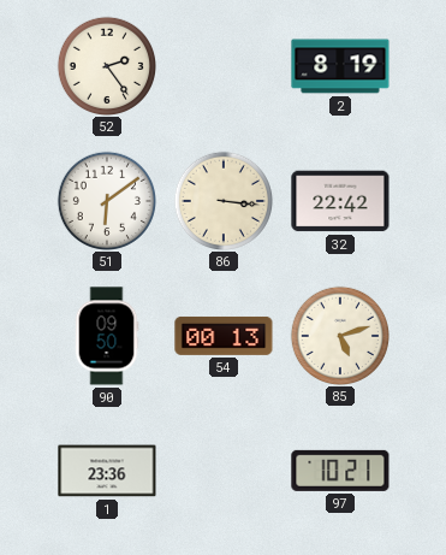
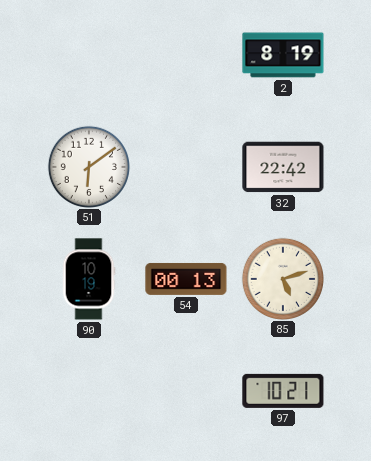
52: 2:24 -> none
86: 3:16 -> none
90: 09:50 -> 10:19
1: 23:36 -> none
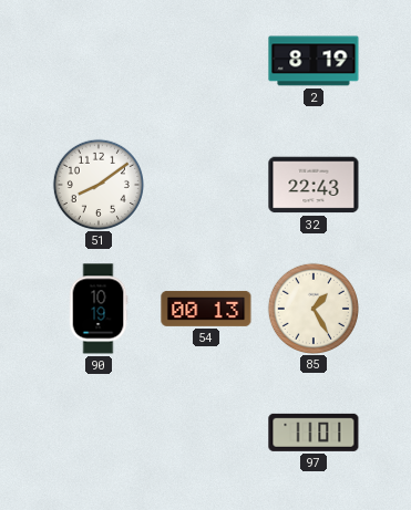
51: 6:09 -> 8:09
32: 22:42 -> 22:43
85: 5:12 -> 1:25
97: 10:21 -> 11:01
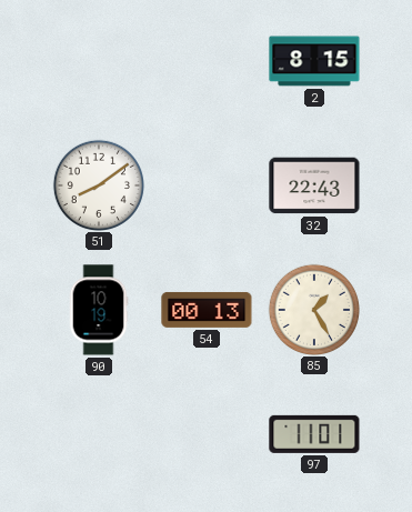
2: 8:19 -> 8:15
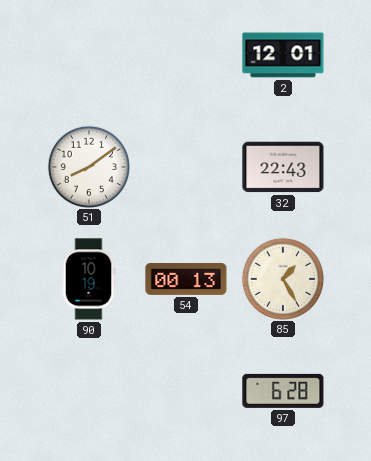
2: 8:15 -> 12:01
97: 11:01 -> 6:28
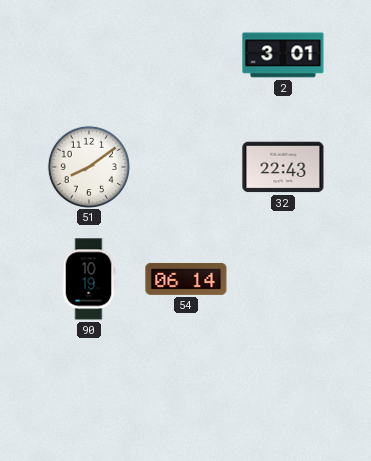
2: 12:01 -> 3:01
54: 00:13 -> 06:14
85: 1:25 -> none
97: 6:28 -> none
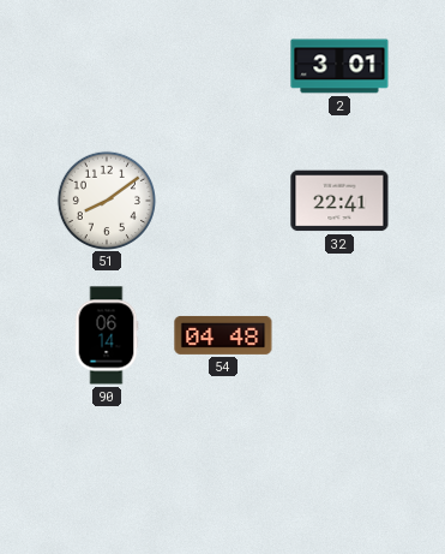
32: 22:43 -> 22:41
90: 10:19 -> 06:14
54: 06:14 -> 04:48
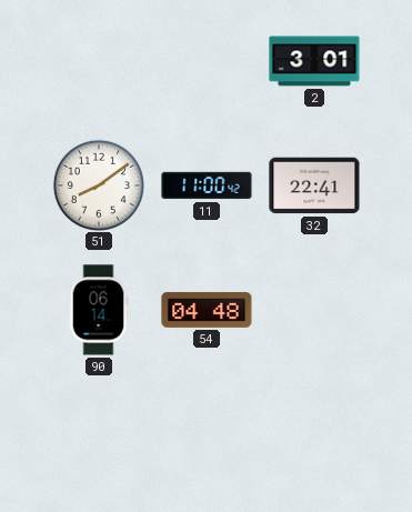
11: none -> 11:00
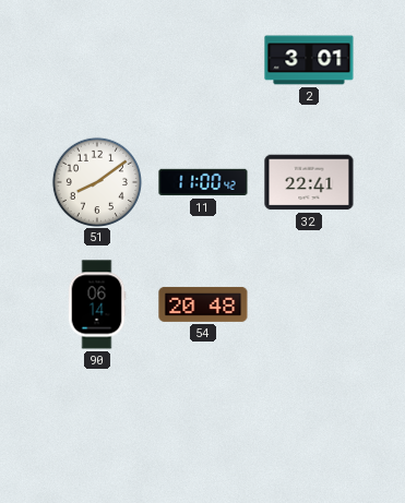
54: 04:48 -> 20:48
